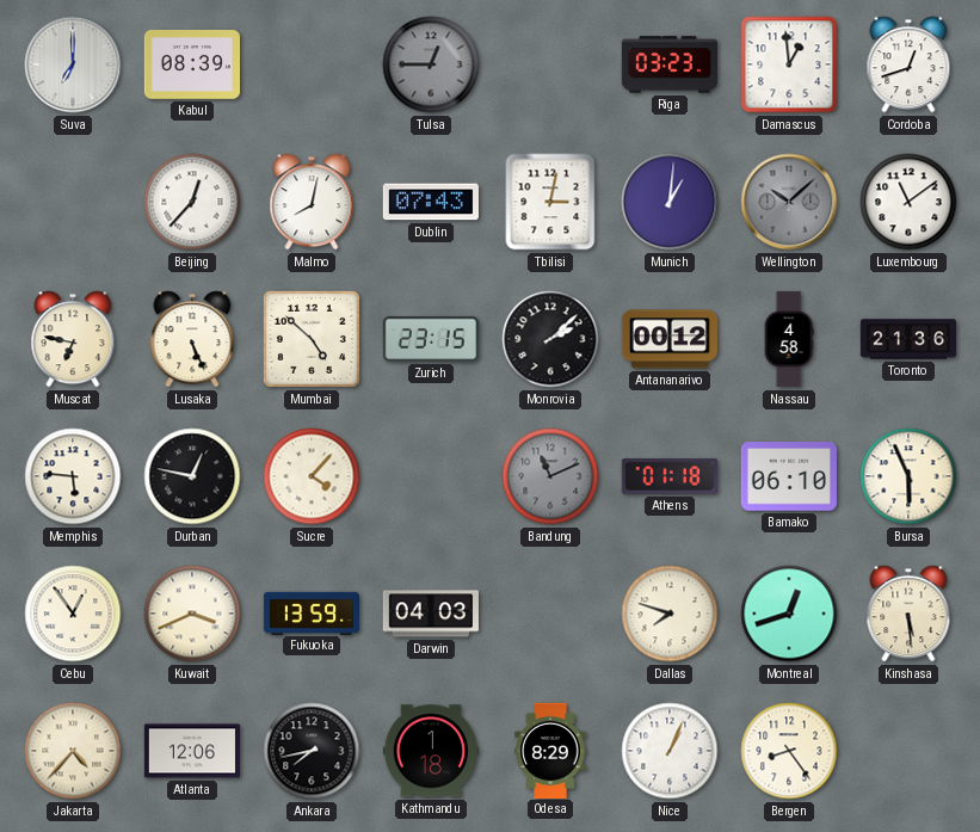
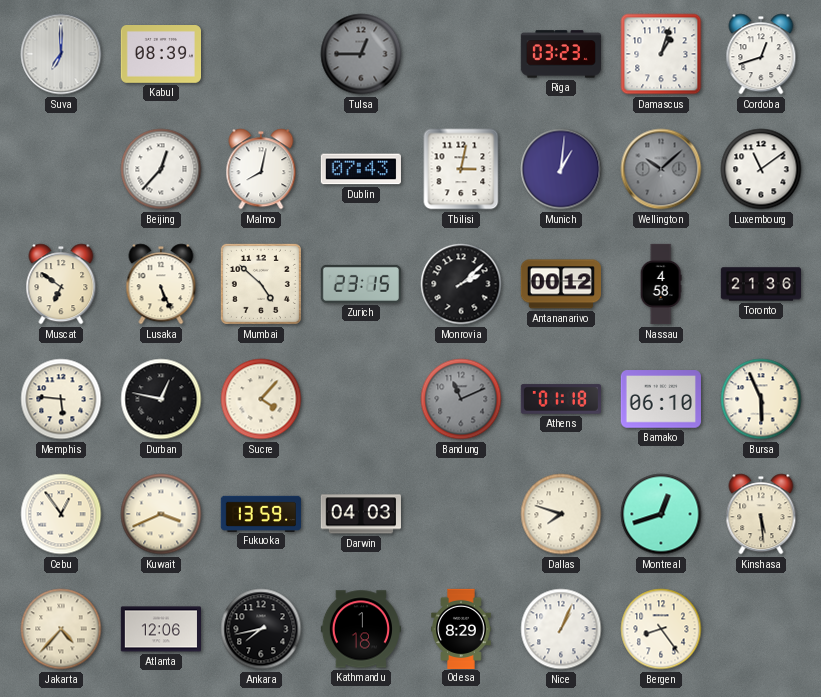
Damascus: 12:59 -> 1:03
Muscat: 6:47 -> 6:51
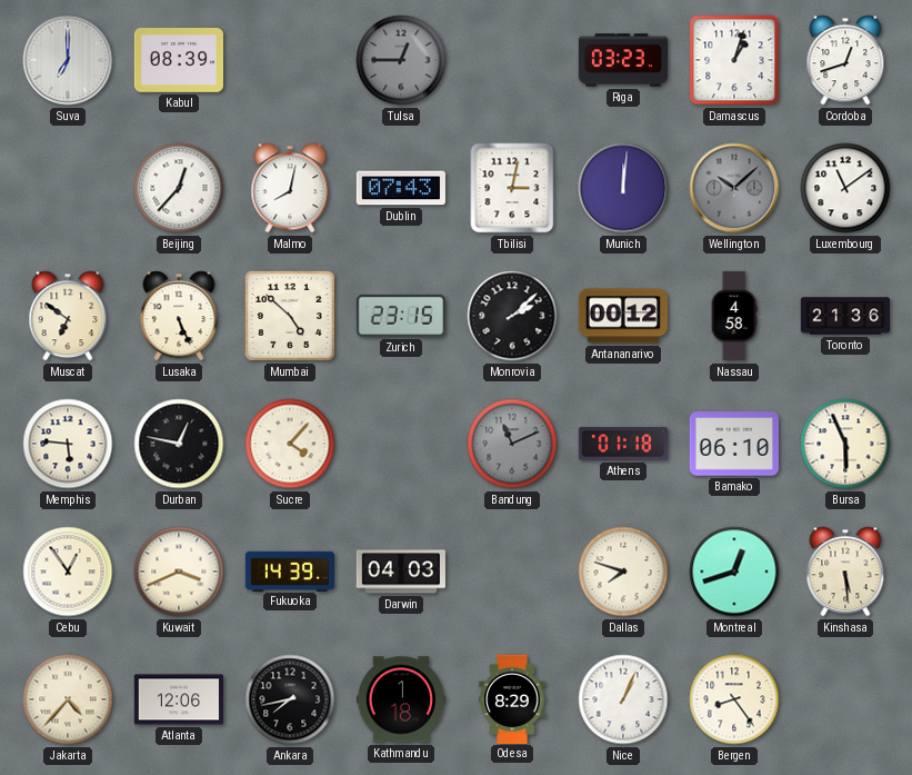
Munich: 1:01 -> 12:01
Fukuoka: 13:59 -> 14:39
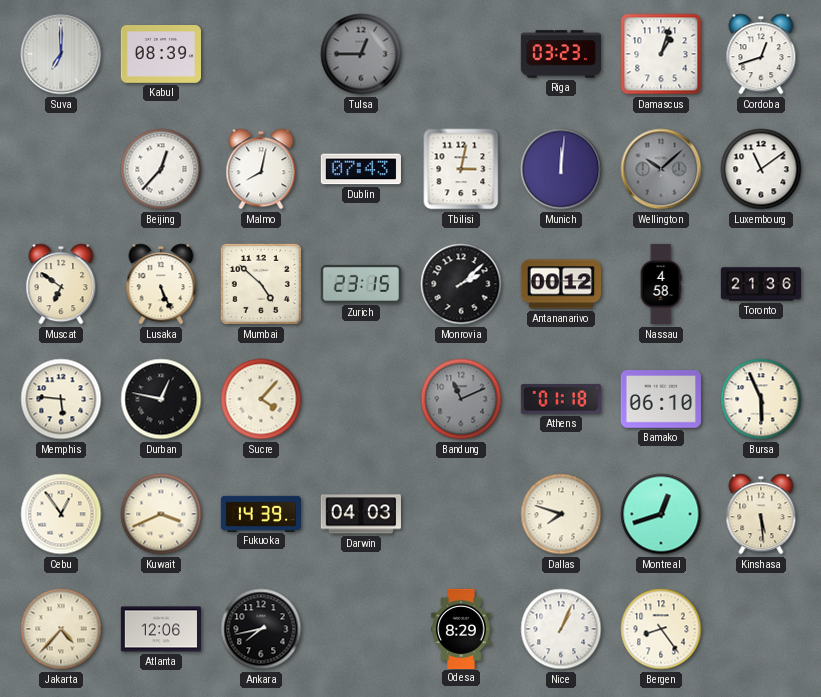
Kathmandu: 1:18 -> none
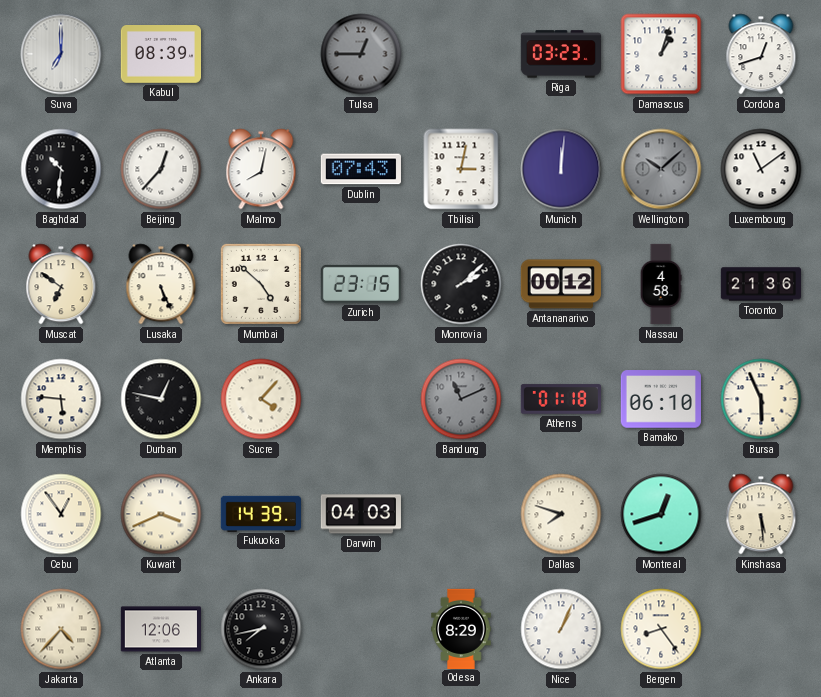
Baghdad: none -> 10:31
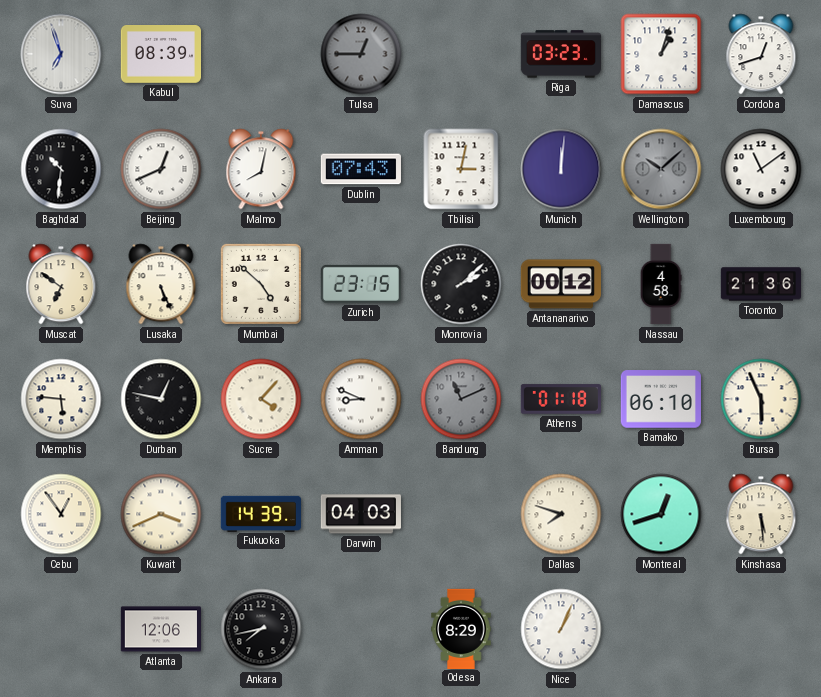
Suva: 7:00 -> 6:57
Beijing: 12:37 -> 12:41
Amman: none -> 8:49
Jakarta: 4:37 -> none
Bergen: 8:24 -> none
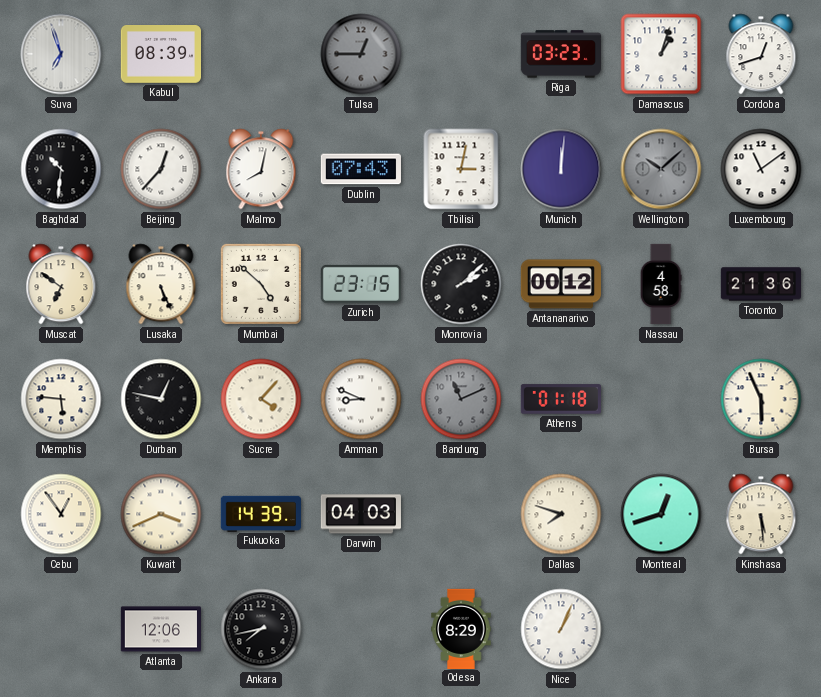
Beijing: 12:41 -> 12:37
Bamako: 06:10 -> none
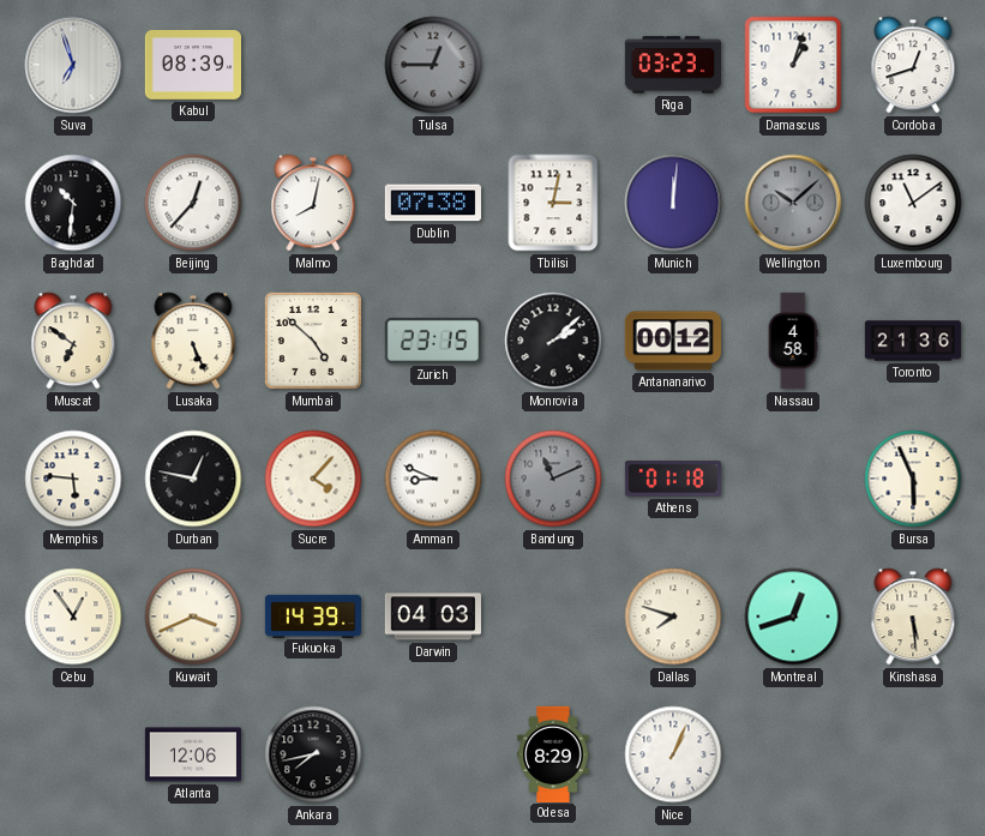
Dublin: 07:43 -> 07:38
